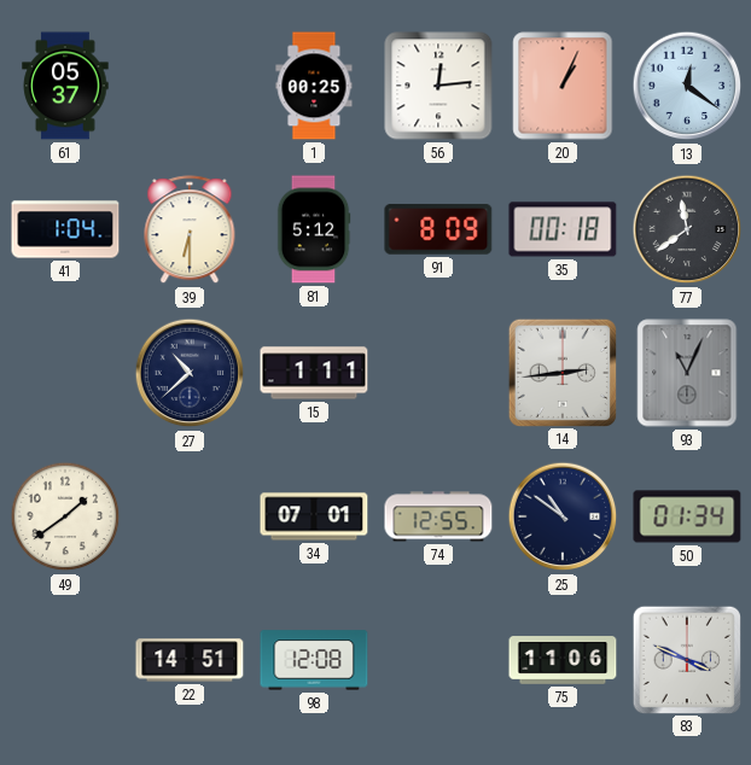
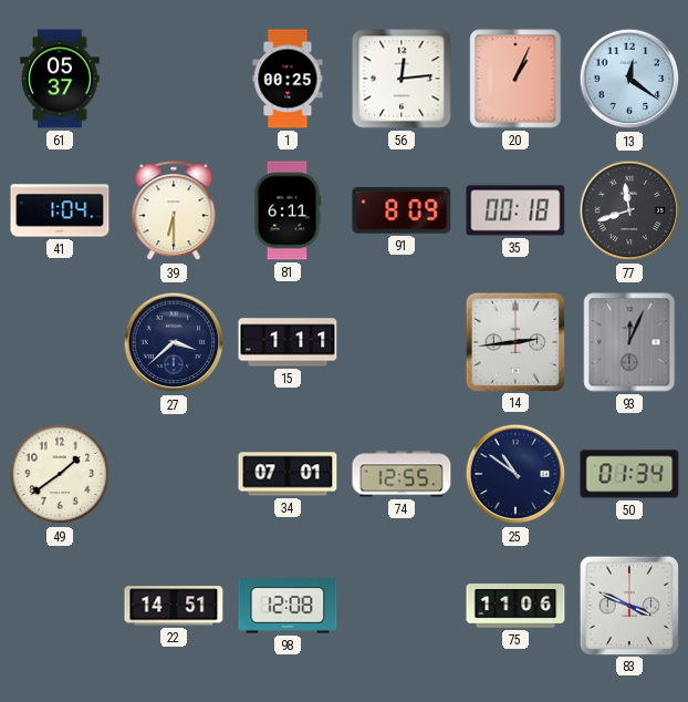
81: 5:12 -> 6:11
77: 11:39 -> 11:42
27: 10:38 -> 3:38
93: 11:04 -> 12:04
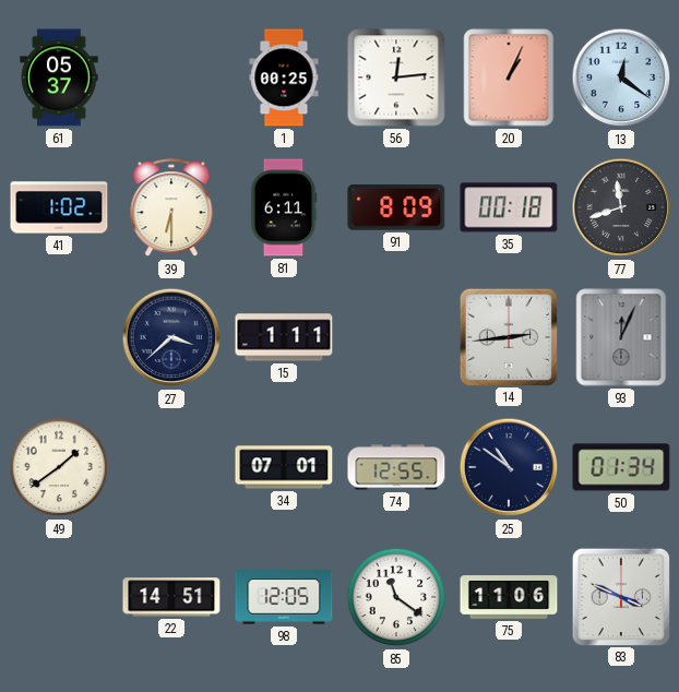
41: 1:04 -> 1:02
98: 12:08 -> 12:05
85: none -> 11:21
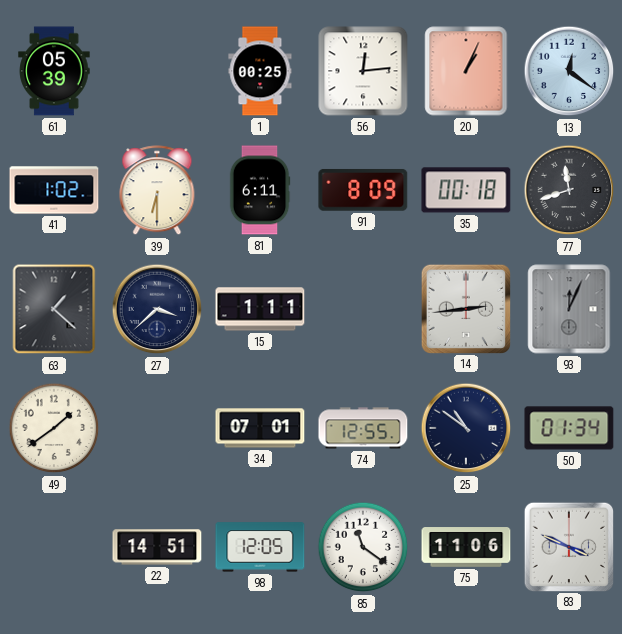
61: 05:37 -> 05:39
63: none -> 1:22
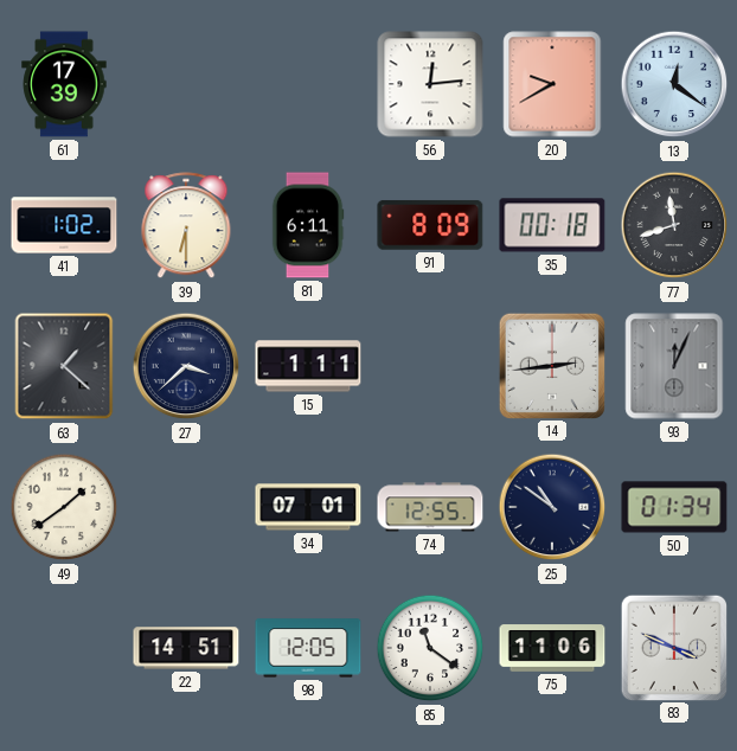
61: 05:39 -> 17:39
1: 00:25 -> none
20: 1:04 -> 9:40
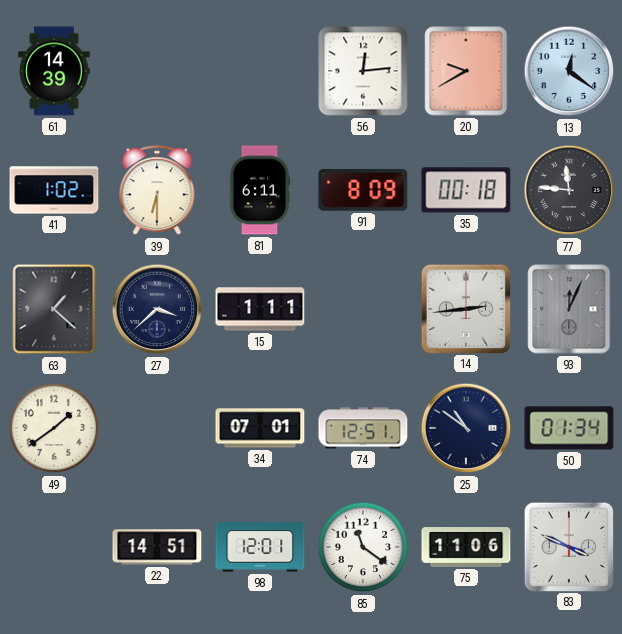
61: 17:39 -> 14:39
77: 11:42 -> 11:46
74: 12:55 -> 12:51
98: 12:05 -> 12:01
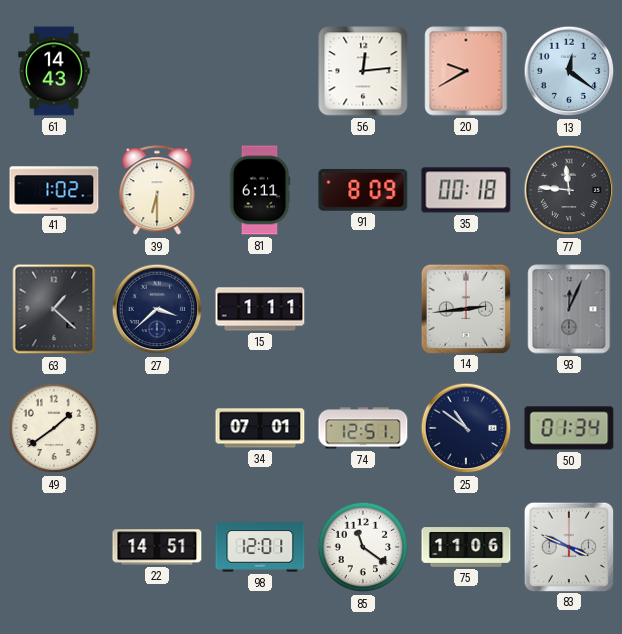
61: 14:39 -> 14:43
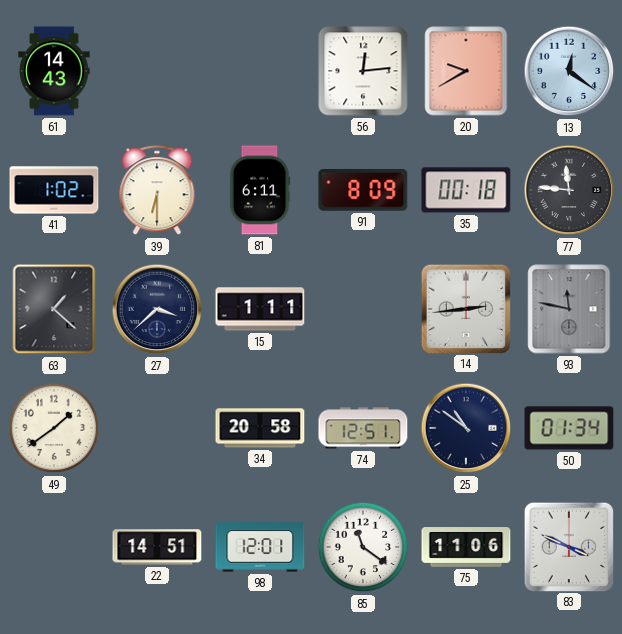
93: 12:04 -> 11:47
34: 07:01 -> 20:58
